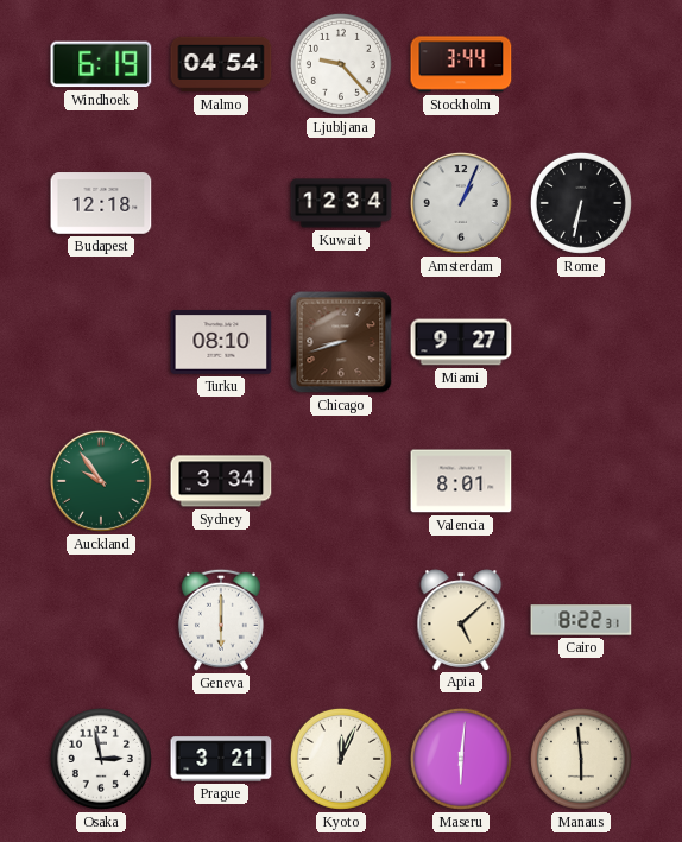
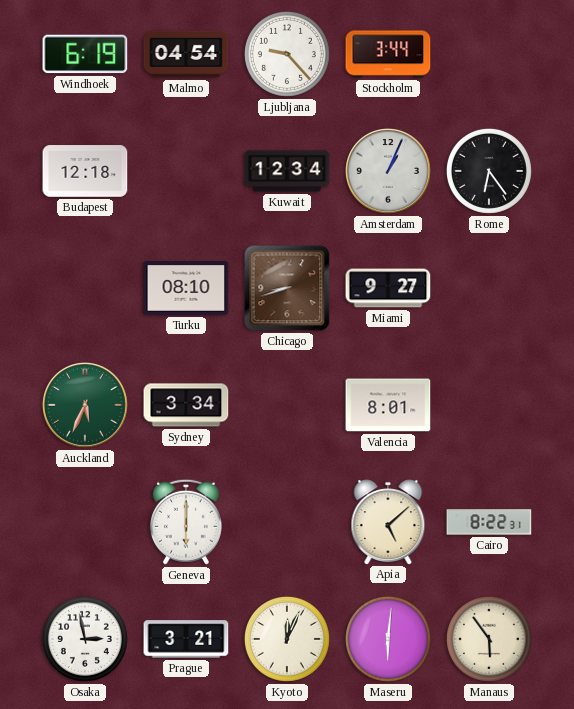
Rome: 6:32 -> 6:24
Auckland: 9:54 -> 5:34
Manaus: 5:59 -> 5:54
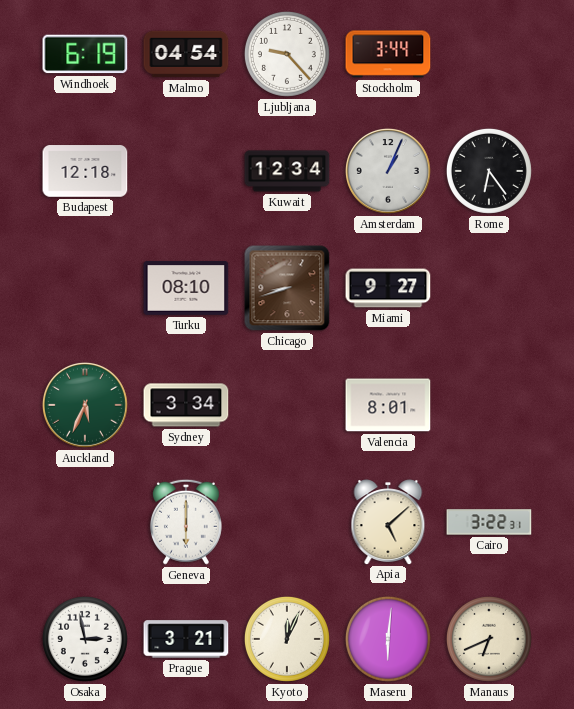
Cairo: 8:22 -> 3:22
Manaus: 5:54 -> 6:41
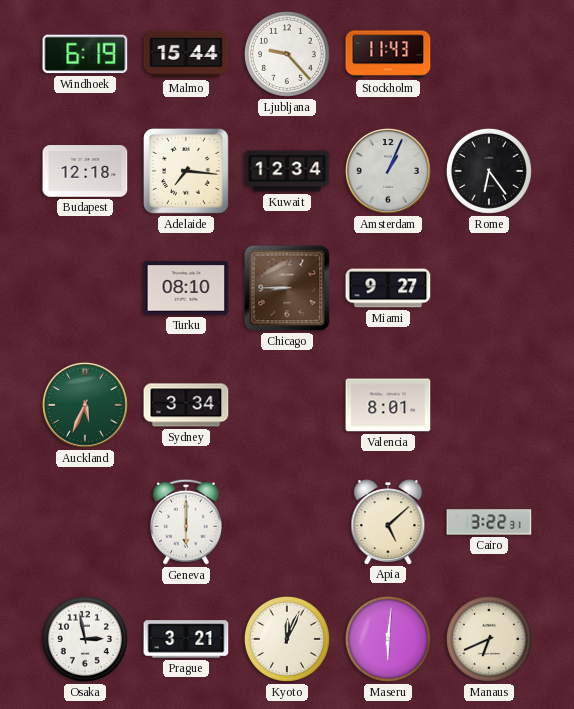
Malmo: 04:54 -> 15:44
Stockholm: 3:44 -> 11:43
Adelaide: none -> 7:16
Chicago: 8:42 -> 8:45
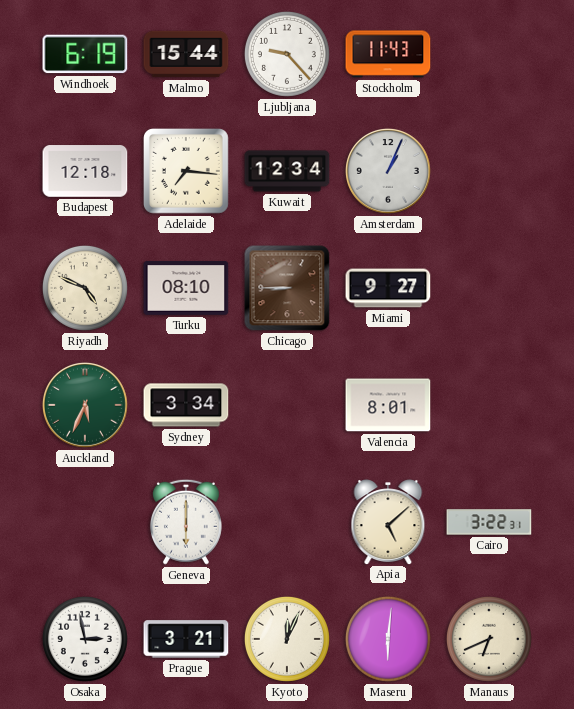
Rome: 6:24 -> none
Riyadh: none -> 4:49
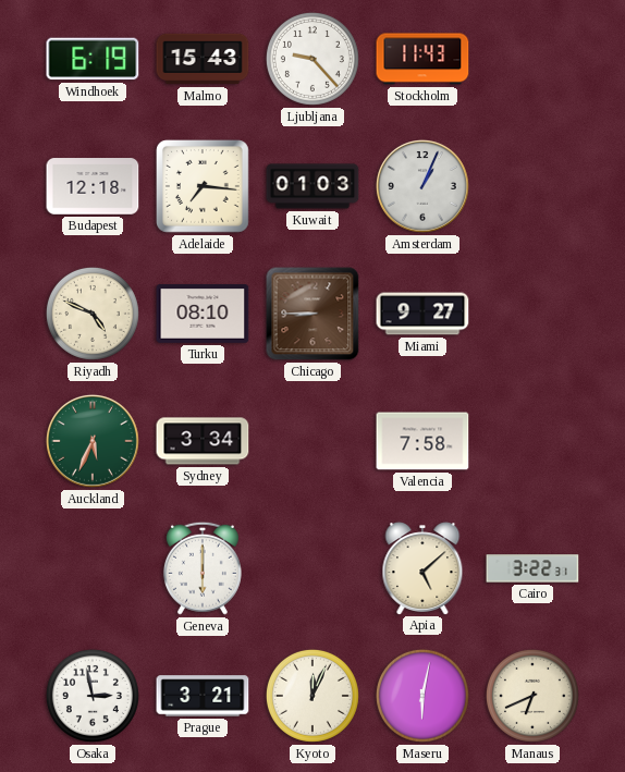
Malmo: 15:44 -> 15:43
Kuwait: 12:34 -> 01:03
Valencia: 8:01 -> 7:58
Maseru: 6:01 -> 6:02
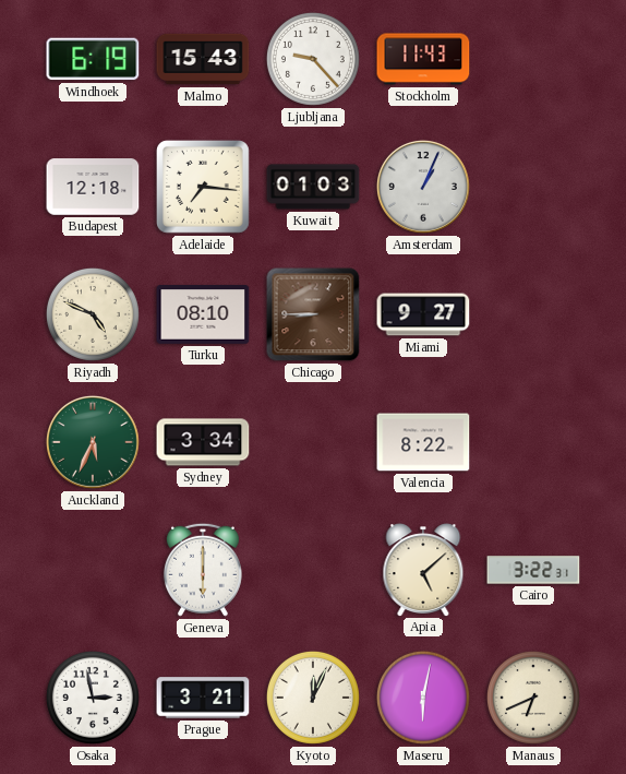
Valencia: 7:58 -> 8:22
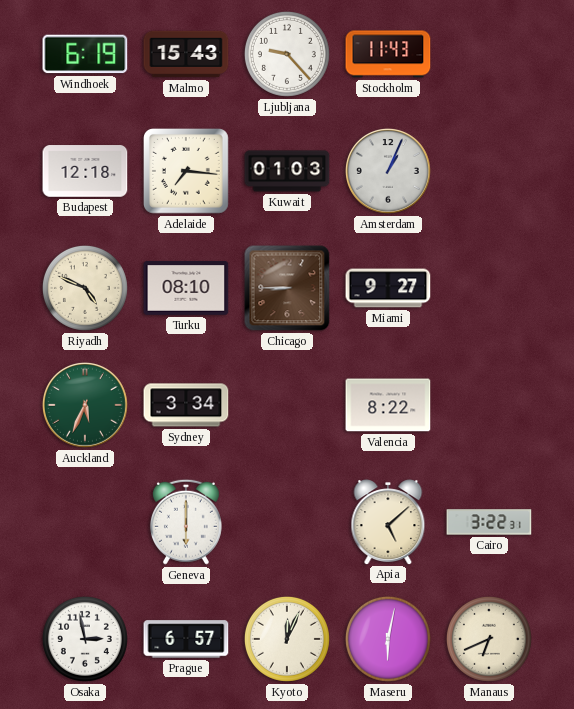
Prague: 3:21 -> 6:57
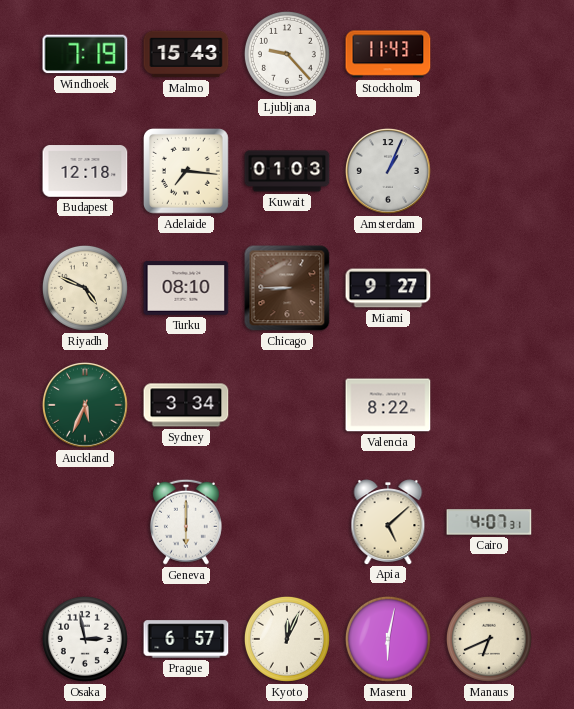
Windhoek: 6:19 -> 7:19
Cairo: 3:22 -> 4:07
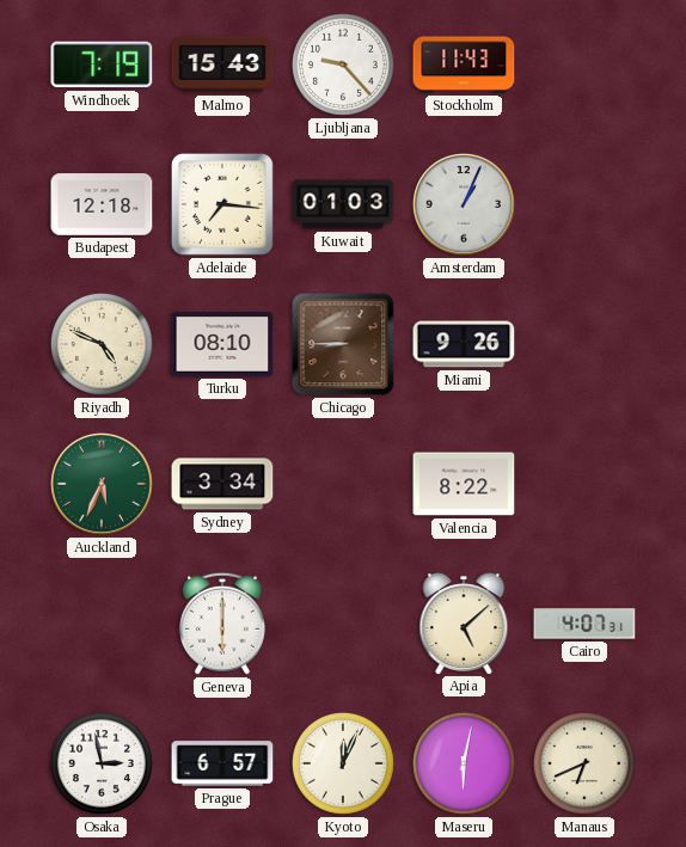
Miami: 9:27 -> 9:26
